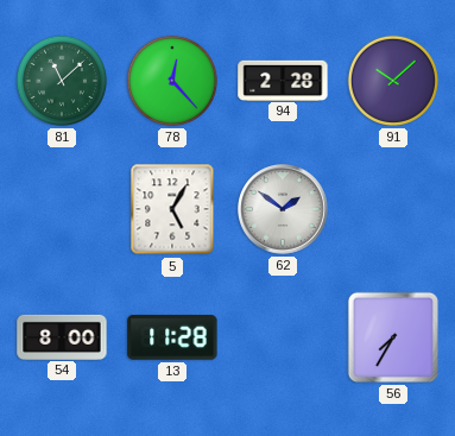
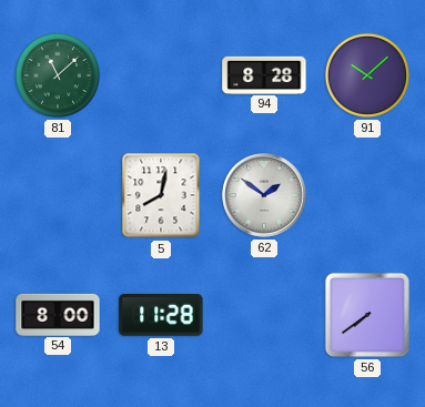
78: 12:23 -> none
94: 2:28 -> 8:28
5: 5:05 -> 8:02
56: 7:35 -> 7:39
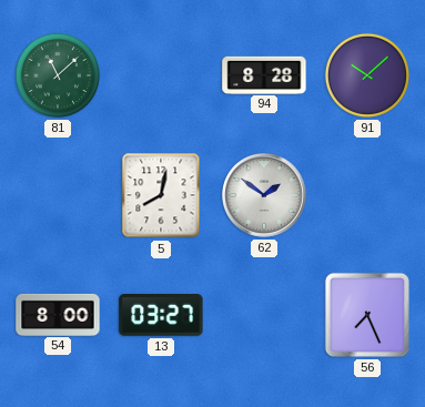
13: 11:28 -> 03:27
56: 7:39 -> 7:26
